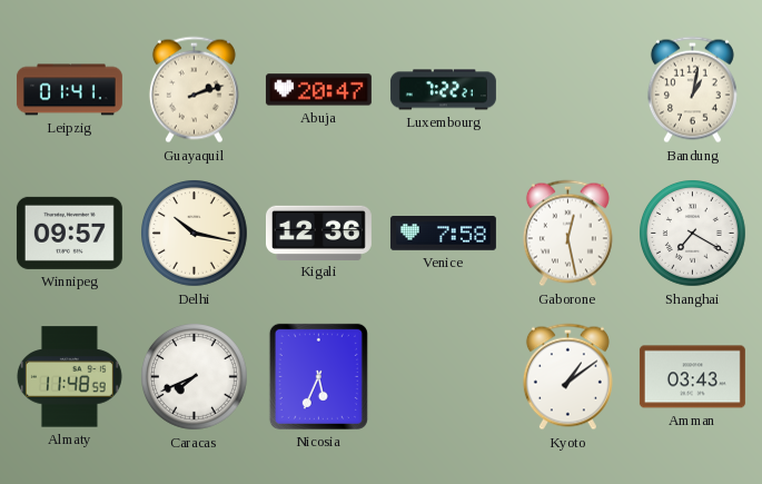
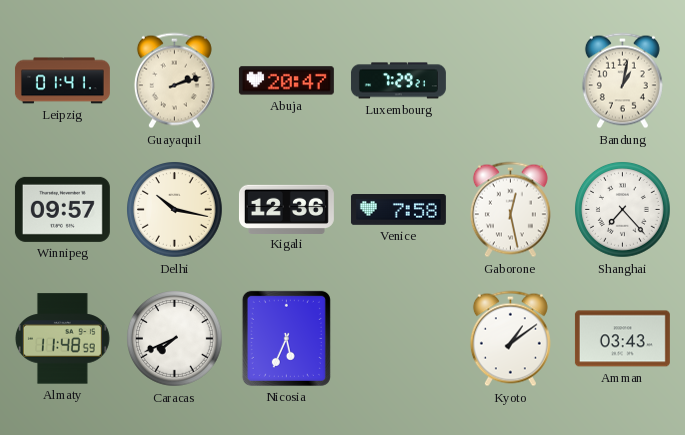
Luxembourg: 7:22 -> 7:29
Shanghai: 7:20 -> 7:23
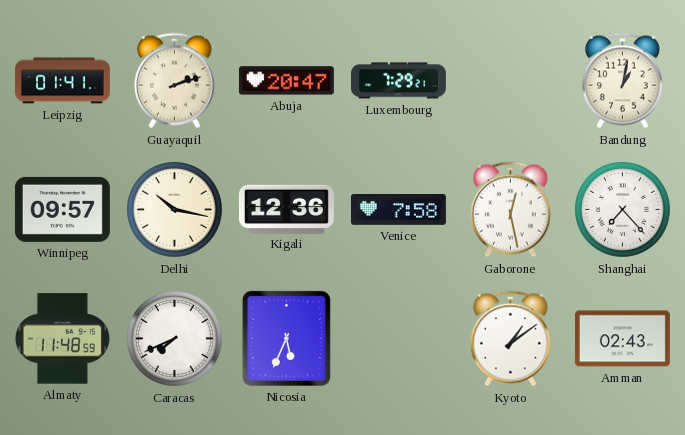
Amman: 03:43 -> 02:43
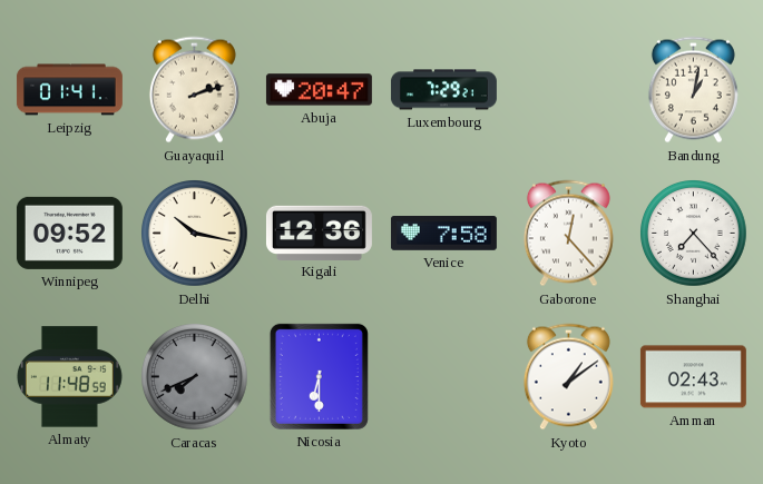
Winnipeg: 09:57 -> 09:52
Gaborone: 12:28 -> 12:23
Caracas dial: white -> grey
Nicosia: 5:34 -> 6:30
